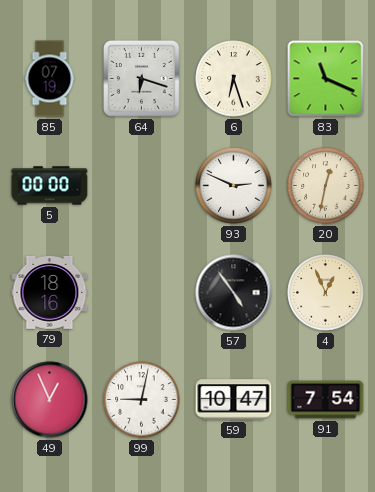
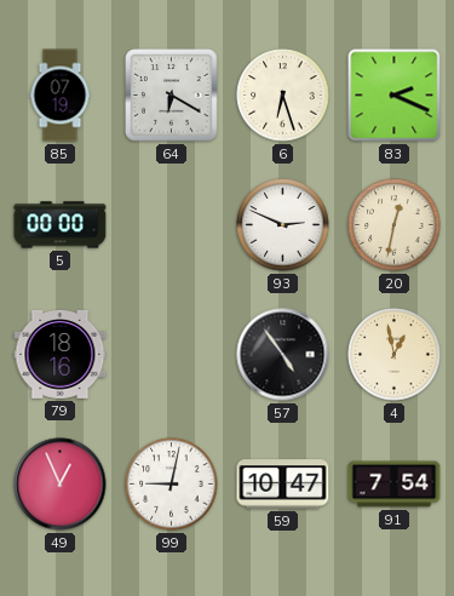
64: 6:18 -> 6:20
83: 11:19 -> 2:19
4: 12:56 -> 12:58
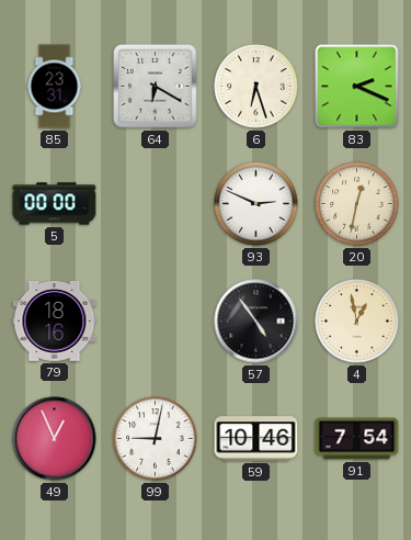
85: 07:19 -> 23:31
59: 10:47 -> 10:46
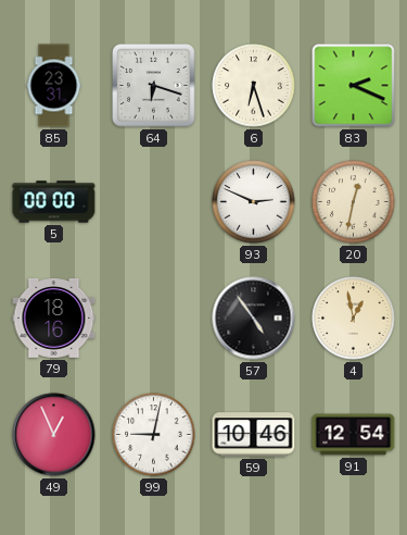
64: 6:20 -> 6:18
91: 7:54 -> 12:54
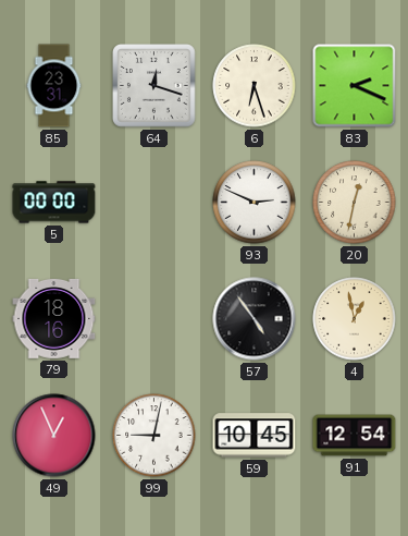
64: 6:18 -> 12:18
59: 10:46 -> 10:45
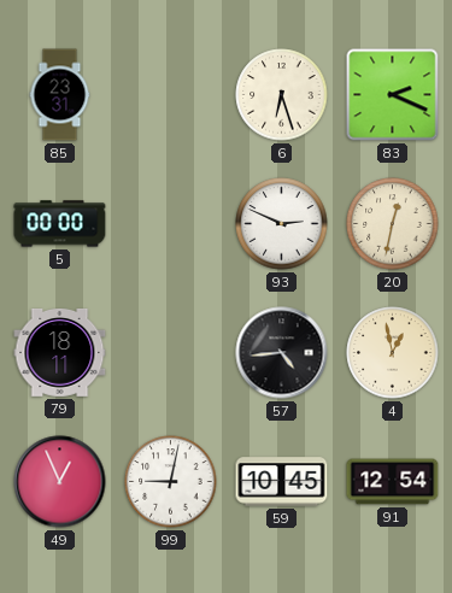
64: 12:18 -> none
79: 18:16 -> 18:11
57: 4:54 -> 4:44
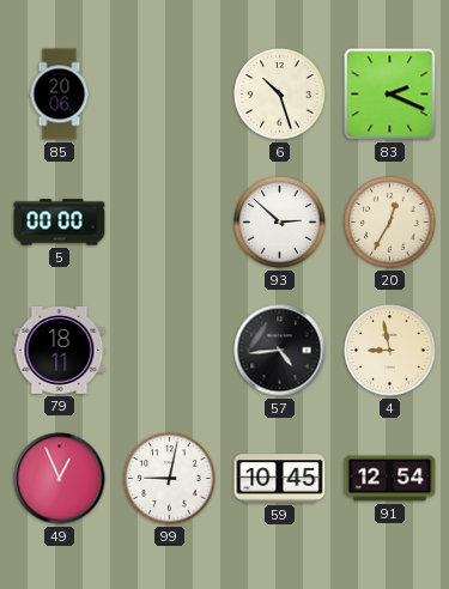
85: 23:31 -> 20:06
6: 6:27 -> 10:27
93: 2:49 -> 2:52
20: 12:32 -> 12:35
4: 12:58 -> 8:58
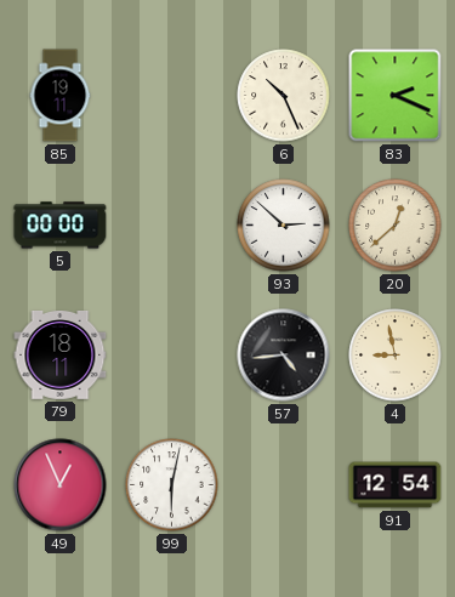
85: 20:06 -> 19:11
6: 10:27 -> 10:26
20: 12:35 -> 12:38
99: 9:02 -> 6:02
59: 10:45 -> none
